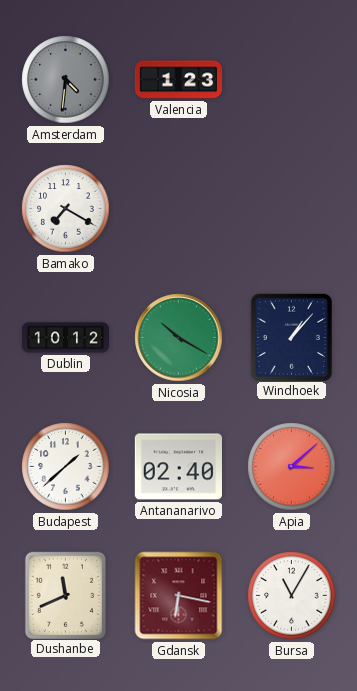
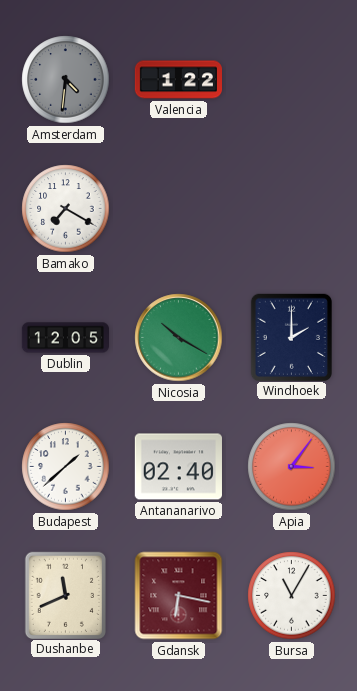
Valencia: 1:23 -> 1:22
Dublin: 10:12 -> 12:05
Windhoek: 1:07 -> 2:00
Apia: 3:08 -> 3:06
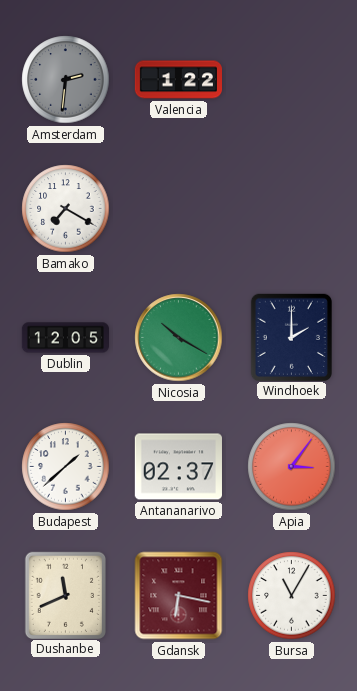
Amsterdam: 4:31 -> 2:31
Antananarivo: 02:40 -> 02:37
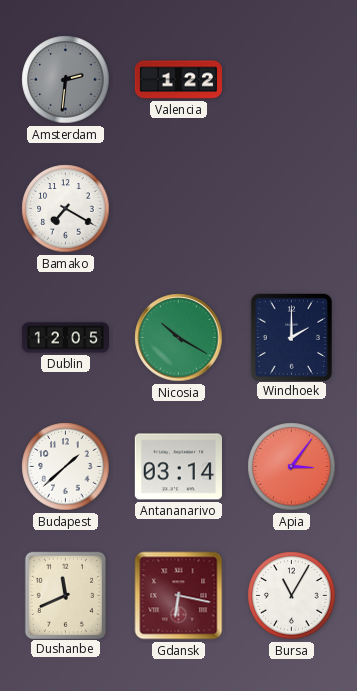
Antananarivo: 02:37 -> 03:14
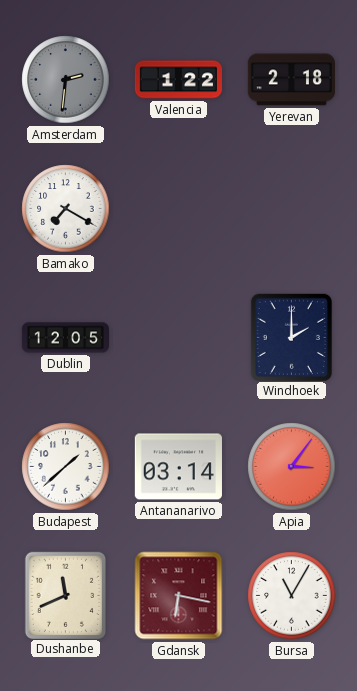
Yerevan: none -> 2:18
Nicosia: 10:20 -> none
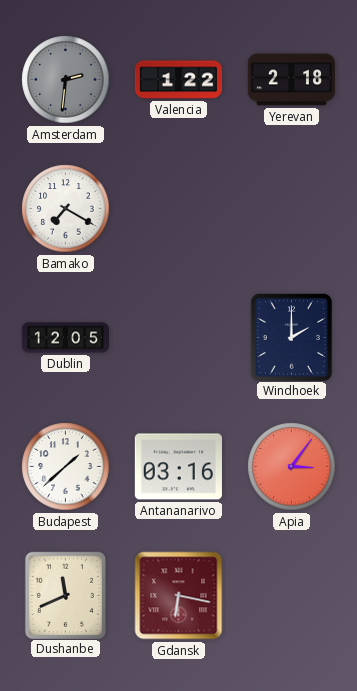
Antananarivo: 03:14 -> 03:16
Bursa: 11:05 -> none
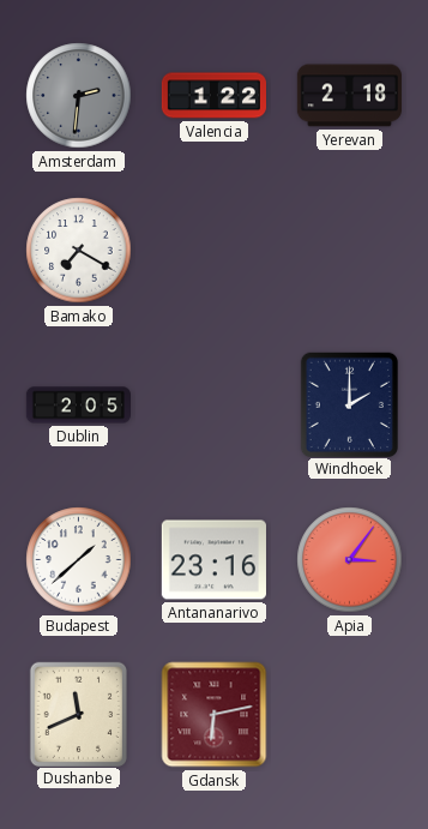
Dublin: 12:05 -> 2:05
Antananarivo: 03:16 -> 23:16
Gdansk: 6:17 -> 6:13
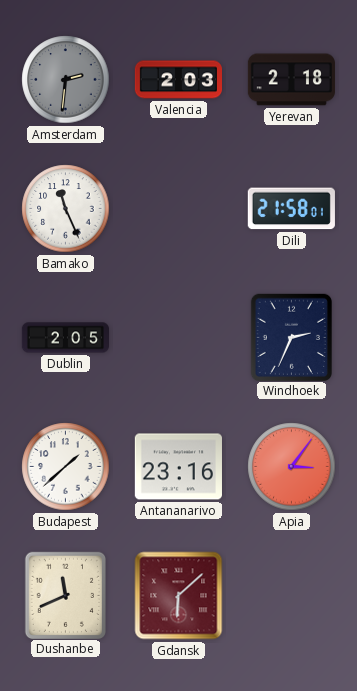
Valencia: 1:22 -> 2:03
Bamako: 7:20 -> 11:26
Dili: none -> 21:58
Windhoek: 2:00 -> 2:34
Gdansk: 6:13 -> 6:08
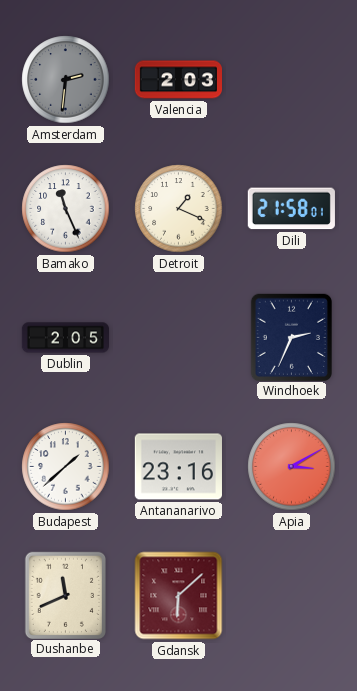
Yerevan: 2:18 -> none
Detroit: none -> 1:19
Apia: 3:06 -> 3:10
